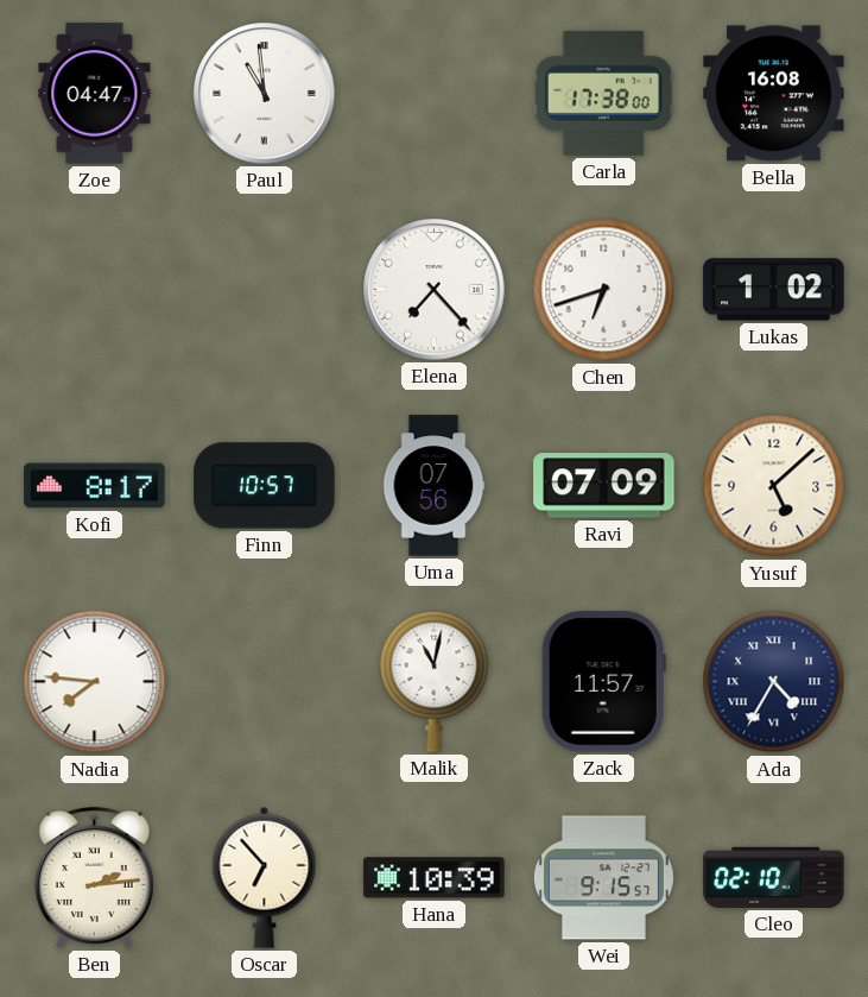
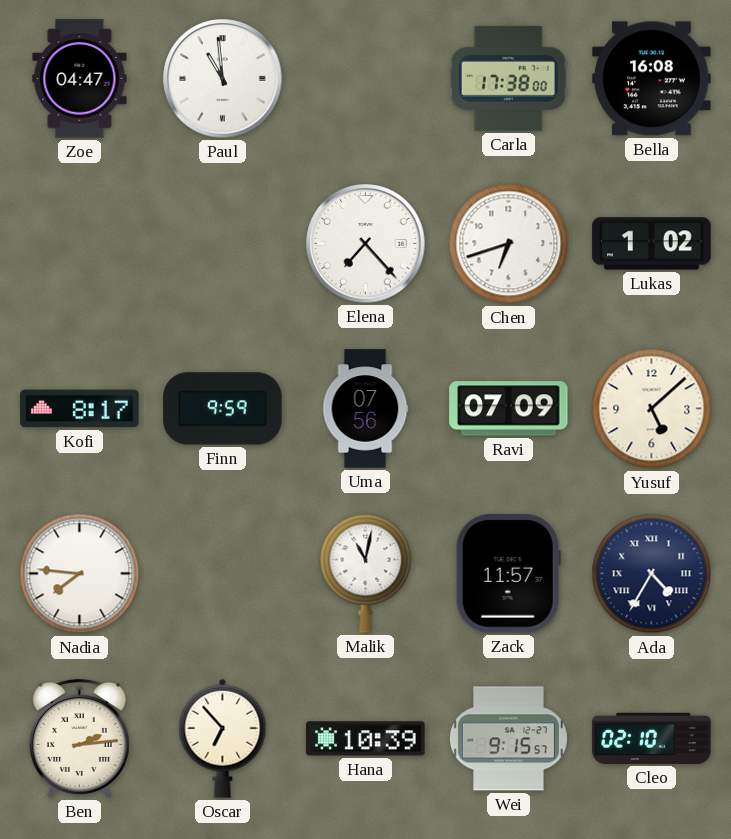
Finn: 10:57 -> 9:59
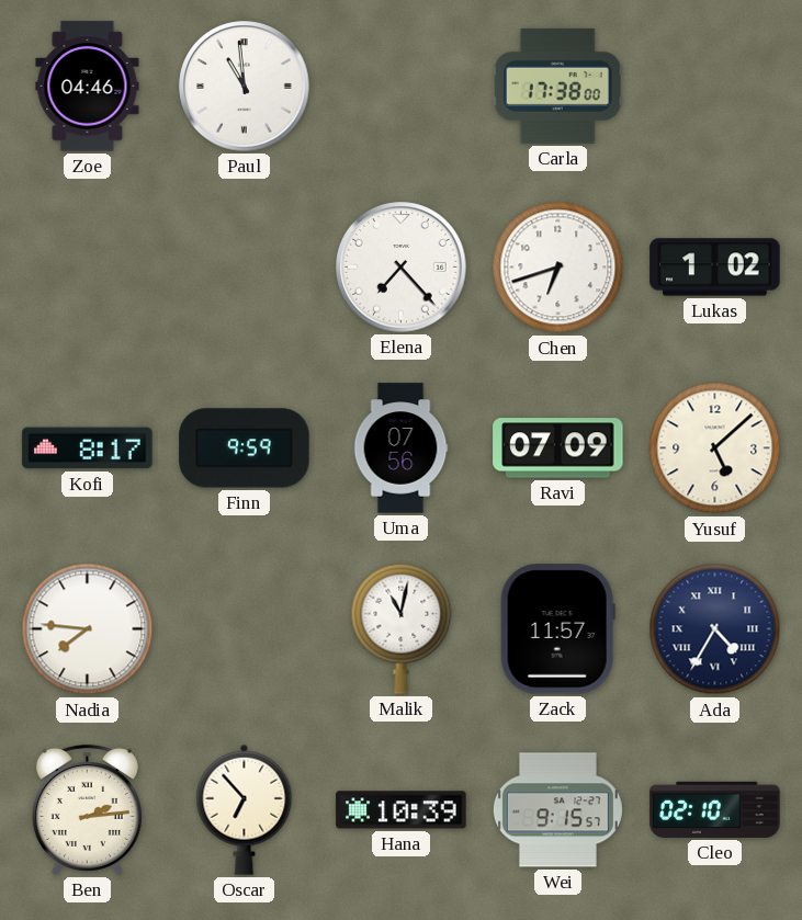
Zoe: 04:47 -> 04:46
Bella: 16:08 -> none
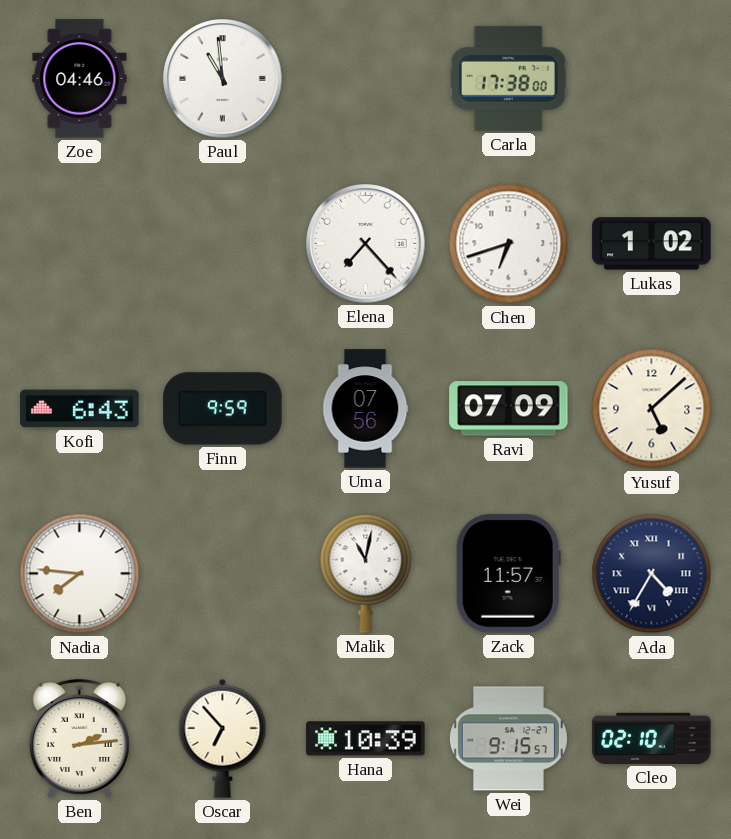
Kofi: 8:17 -> 6:43
